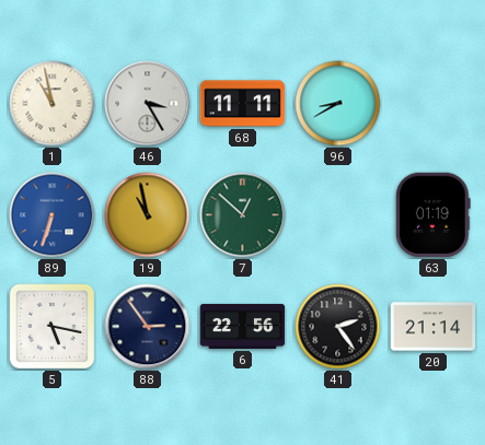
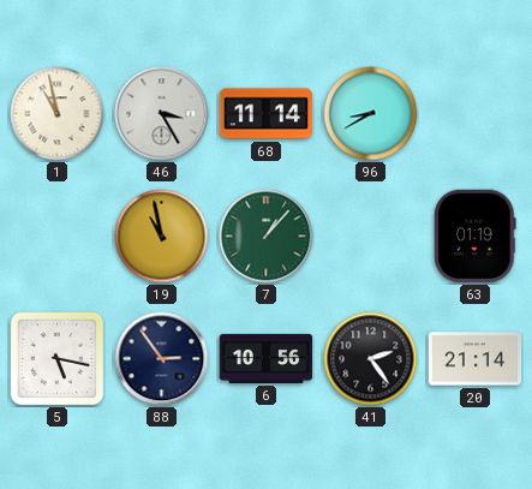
68: 11:11 -> 11:14
89: 6:33 -> none
7: 12:52 -> 1:07
6: 22:56 -> 10:56
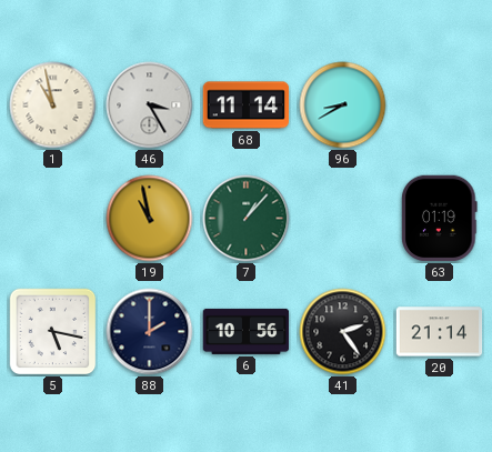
88: 2:54 -> 2:00
